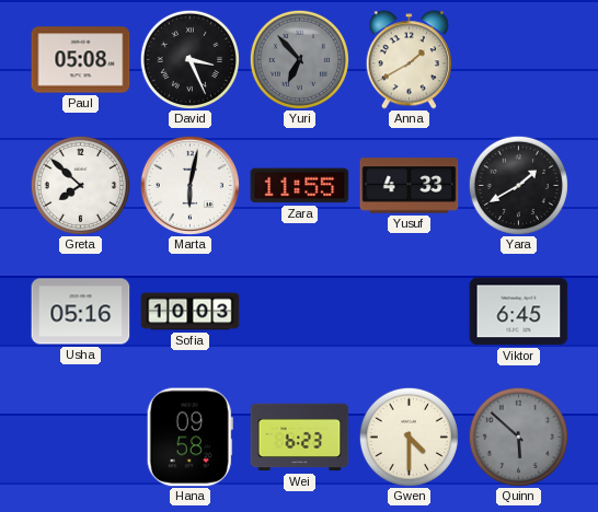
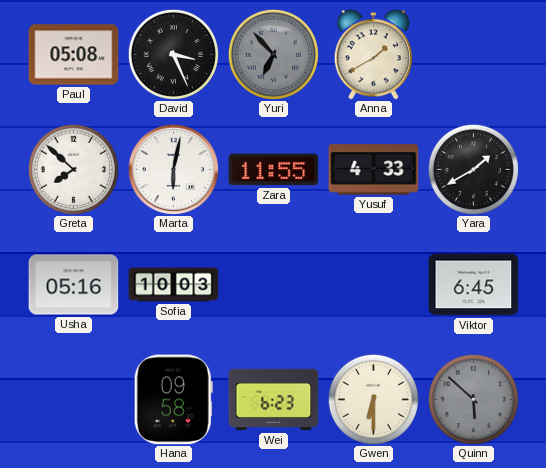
Gwen: 4:30 -> 6:30
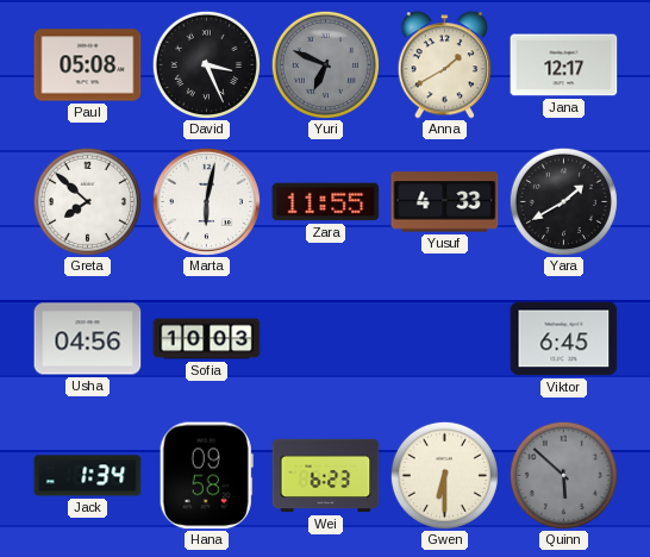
Yuri: 6:53 -> 6:49
Jana: none -> 12:17
Usha: 05:16 -> 04:56
Jack: none -> 1:34
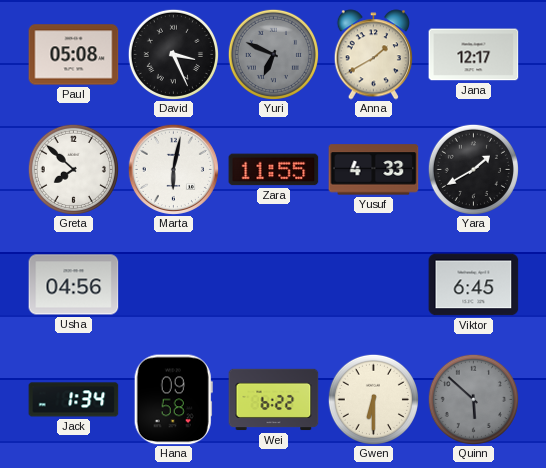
Sofia: 10:03 -> none
Wei: 6:23 -> 6:22
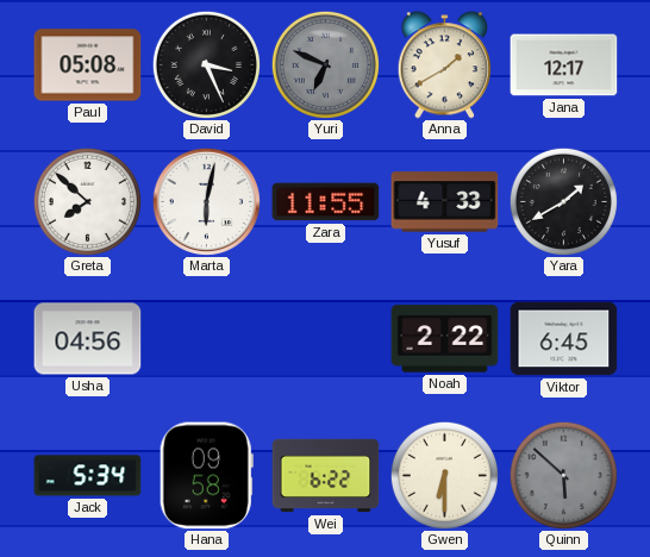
Noah: none -> 2:22
Jack: 1:34 -> 5:34
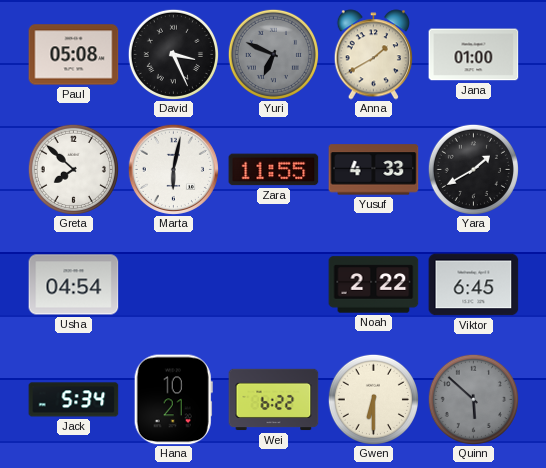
Jana: 12:17 -> 01:00
Usha: 04:56 -> 04:54
Hana: 09:58 -> 10:21
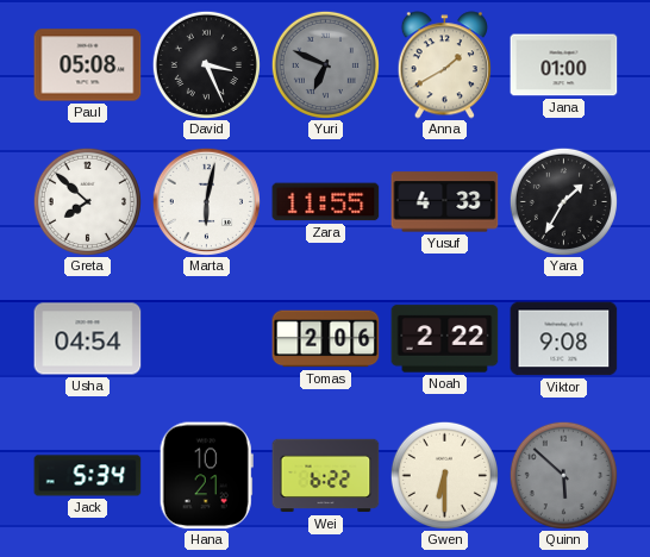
Yara: 1:40 -> 1:35
Tomas: none -> 2:06
Viktor: 6:45 -> 9:08
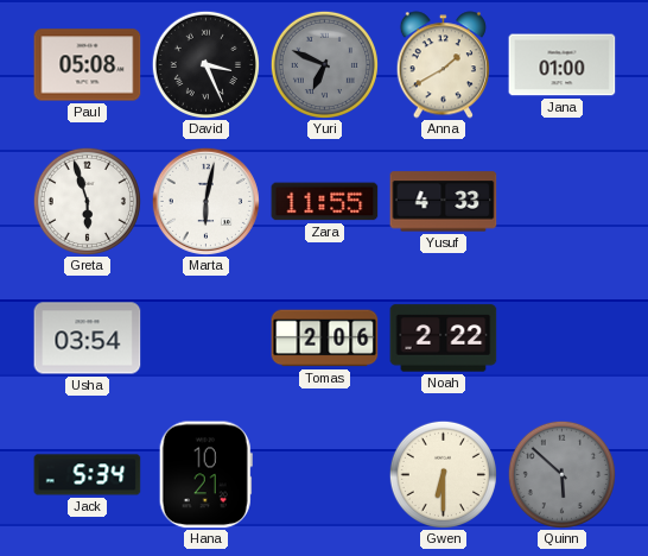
Greta: 7:52 -> 5:57
Yara: 1:35 -> none
Usha: 04:54 -> 03:54
Viktor: 9:08 -> none
Wei: 6:22 -> none
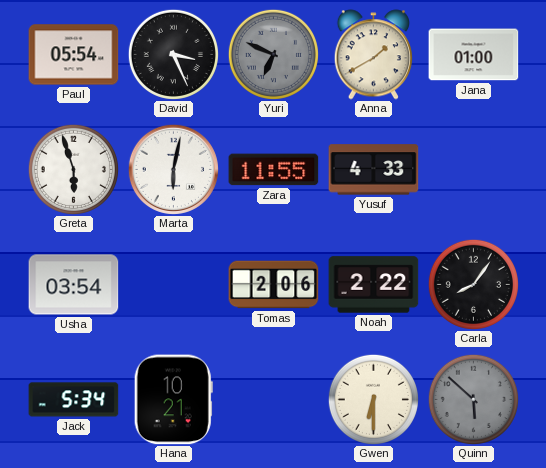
Paul: 05:08 -> 05:54
Carla: none -> 8:06
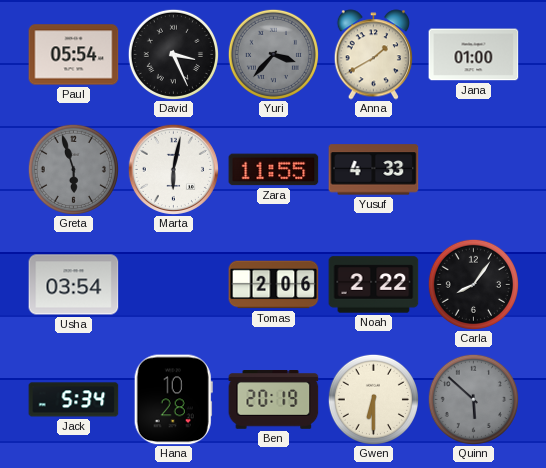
Yuri: 6:49 -> 3:37
Greta dial: white -> grey
Hana: 10:21 -> 10:28
Ben: none -> 20:19
